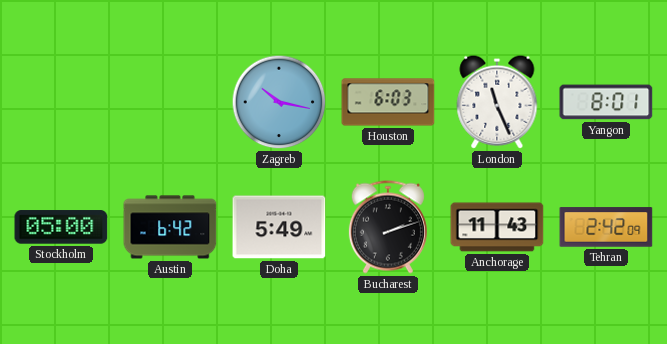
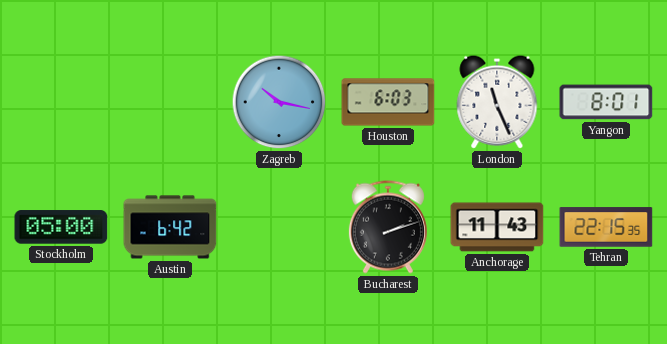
Doha: 5:49 -> none
Tehran: 2:42 -> 22:15
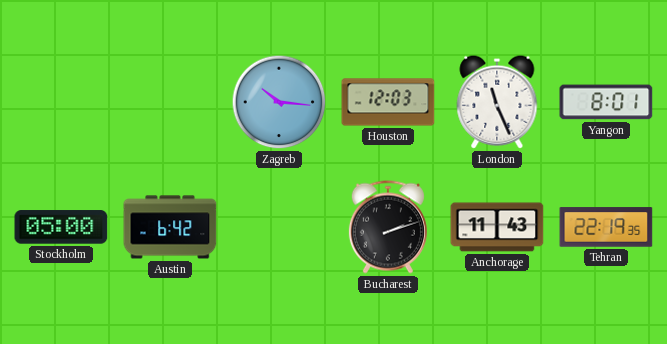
Zagreb: 10:17 -> 10:16
Houston: 6:03 -> 12:03
Tehran: 22:15 -> 22:19
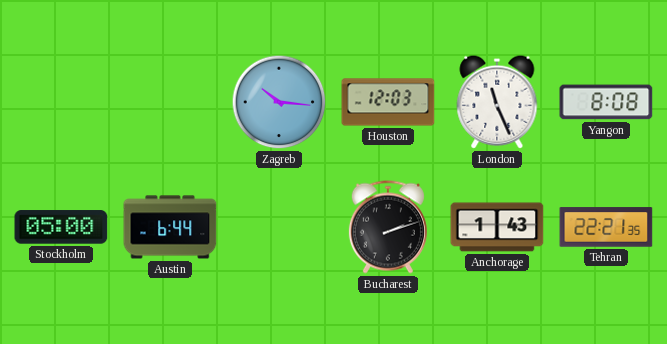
Yangon: 8:01 -> 8:08
Austin: 6:42 -> 6:44
Anchorage: 11:43 -> 1:43
Tehran: 22:19 -> 22:21
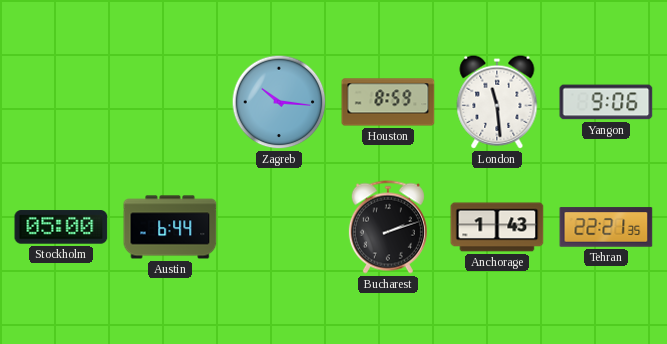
Houston: 12:03 -> 8:59
London: 11:26 -> 11:29
Yangon: 8:08 -> 9:06
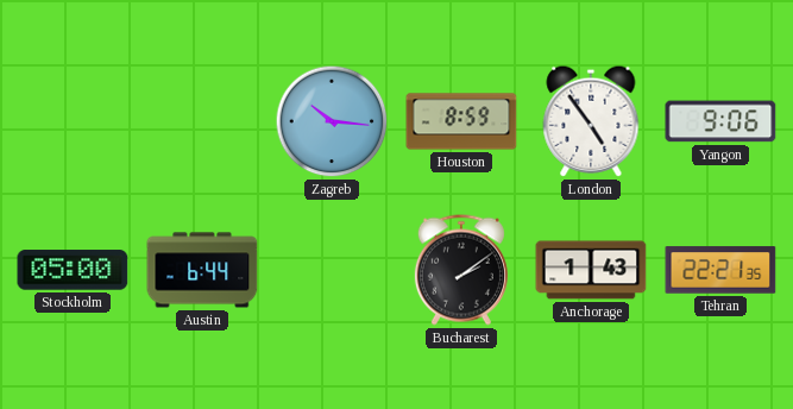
London: 11:29 -> 4:54
Bucharest: 2:12 -> 2:09
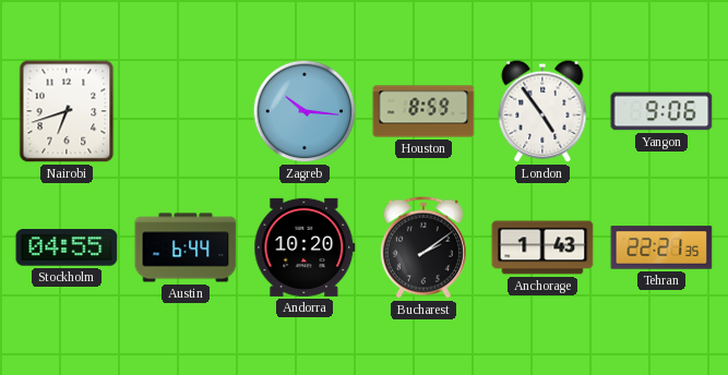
Nairobi: none -> 6:42
Stockholm: 05:00 -> 04:55
Andorra: none -> 10:20
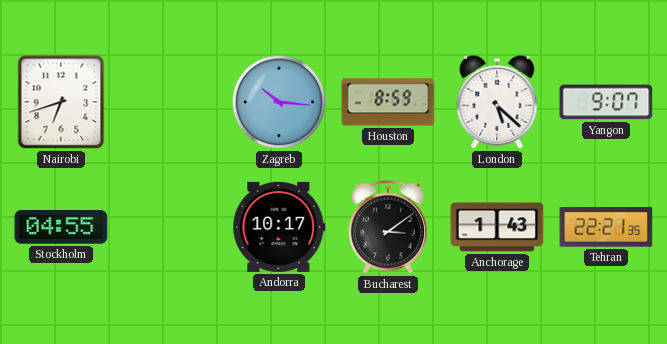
London: 4:54 -> 5:22
Yangon: 9:06 -> 9:07
Austin: 6:44 -> none
Andorra: 10:20 -> 10:17
Bucharest: 2:09 -> 3:09
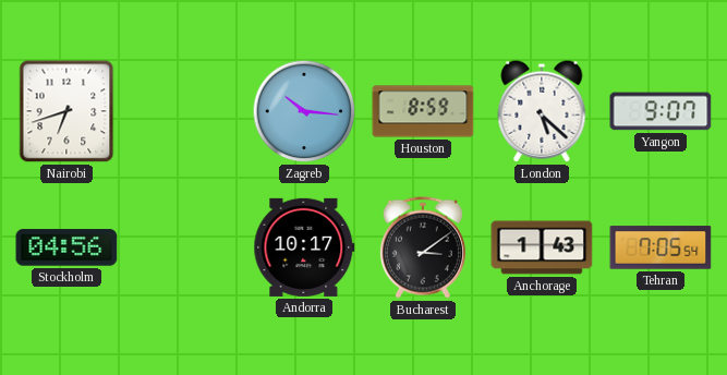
Stockholm: 04:55 -> 04:56
Tehran: 22:21 -> 7:05
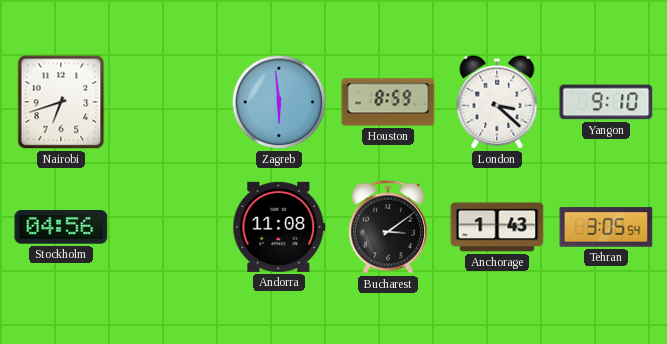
Zagreb: 10:16 -> 5:59
London: 5:22 -> 3:22
Yangon: 9:07 -> 9:10
Andorra: 10:17 -> 11:08
Tehran: 7:05 -> 3:05
